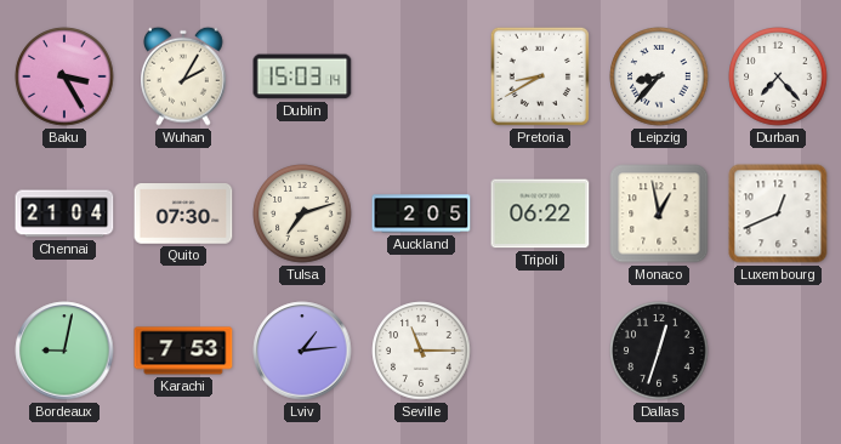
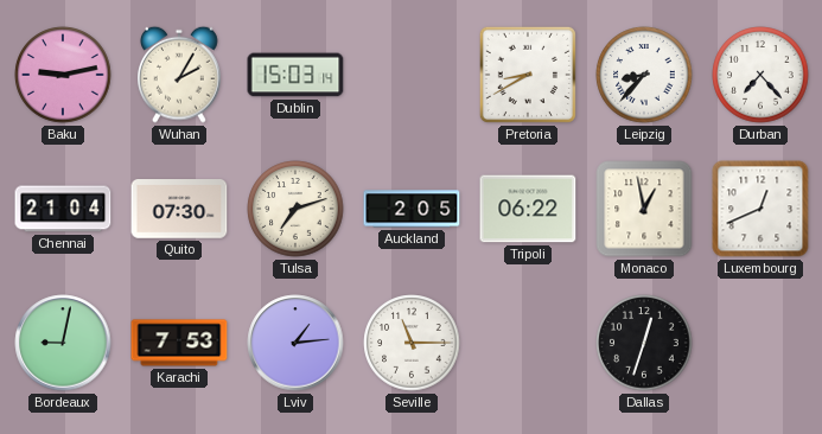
Baku: 3:25 -> 9:13
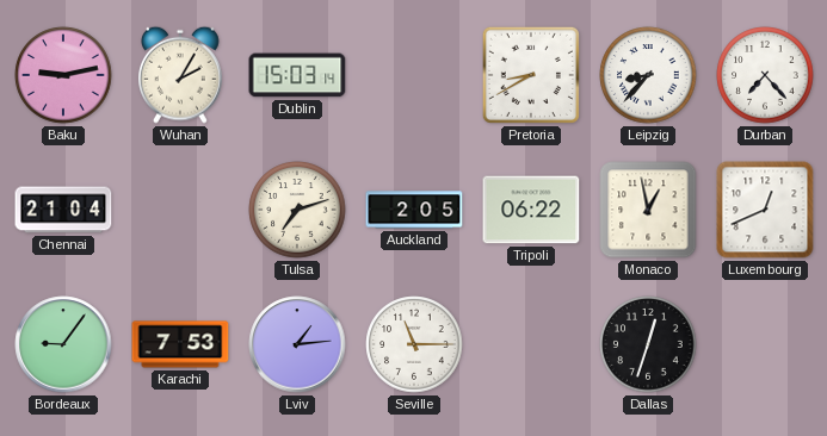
Quito: 07:30 -> none
Bordeaux: 9:02 -> 9:06
